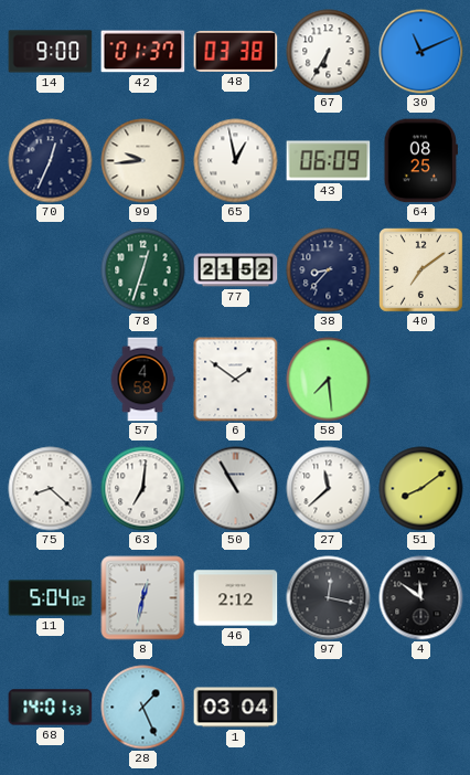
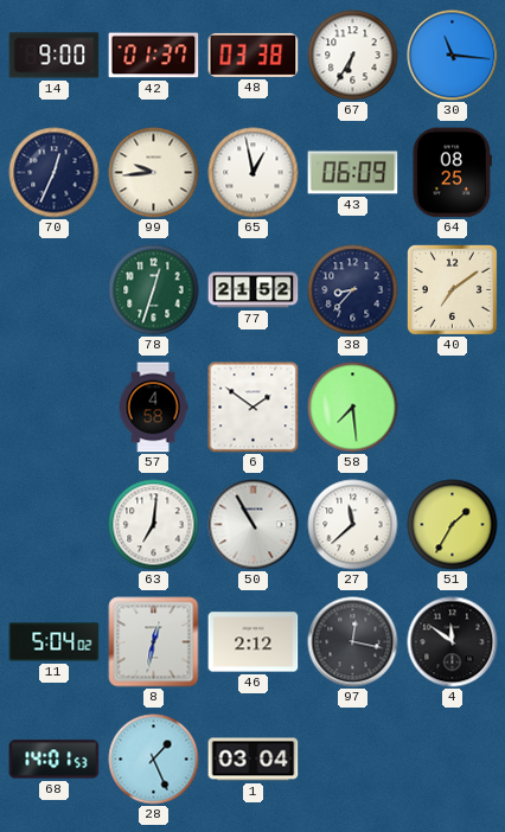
30: 11:11 -> 11:16
75: 8:22 -> none
51: 8:09 -> 1:35
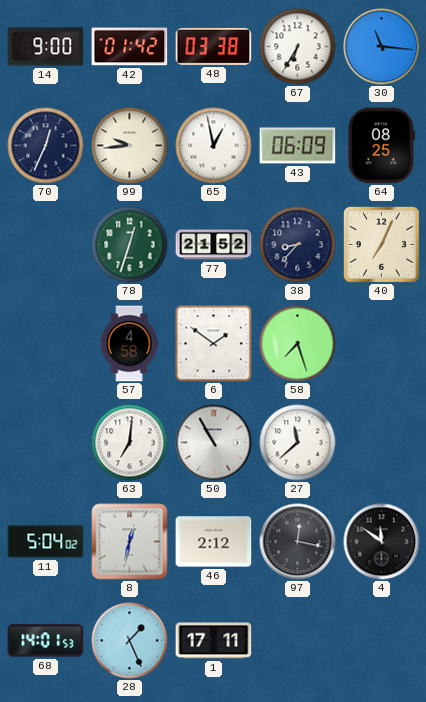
42: 01:37 -> 01:42
40: 7:09 -> 7:04
58: 7:29 -> 7:27
51: 1:35 -> none
1: 03:04 -> 17:11
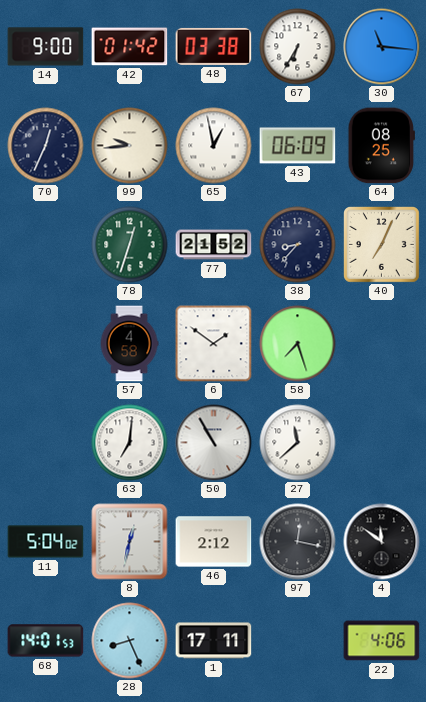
28: 1:26 -> 8:26
22: none -> 4:06
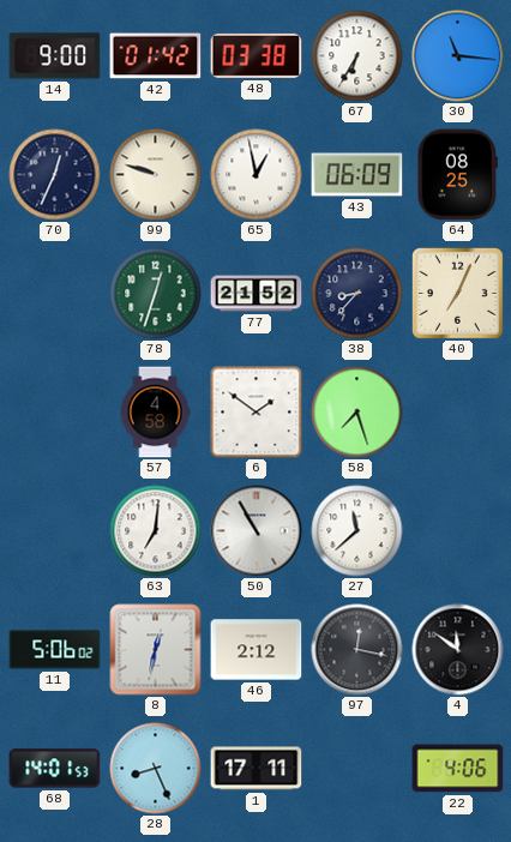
99: 9:44 -> 9:48
11: 5:04 -> 5:06
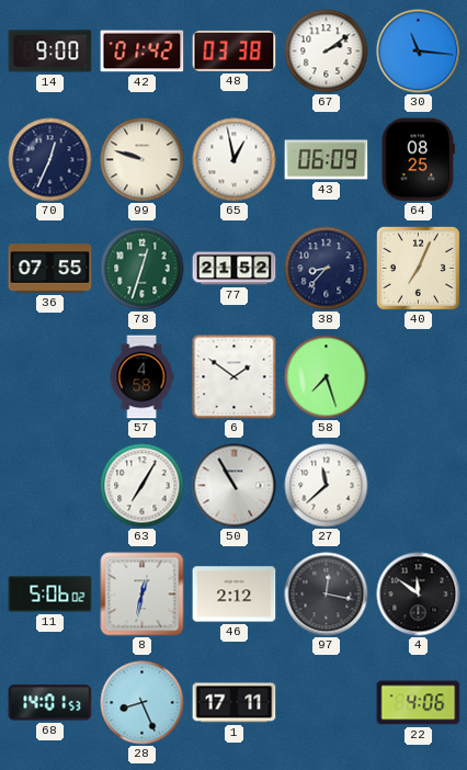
67: 6:35 -> 2:09
36: none -> 07:55
63: 7:01 -> 7:05
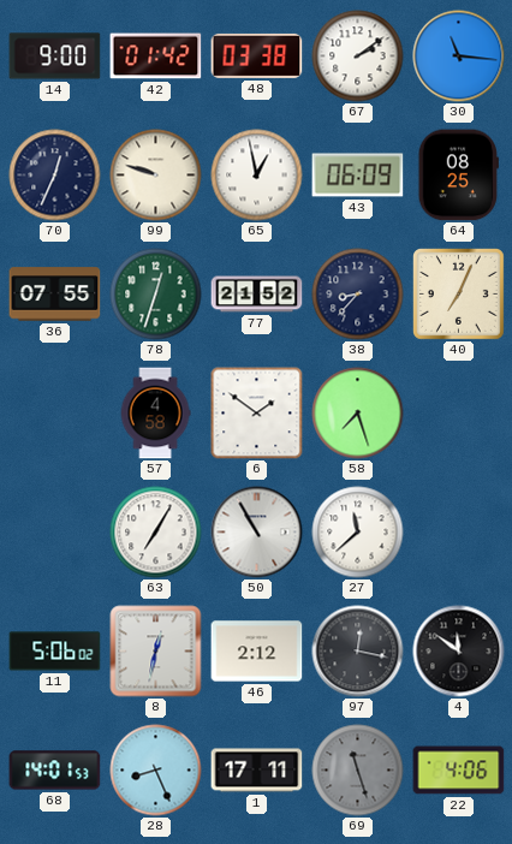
69: none -> 11:27
